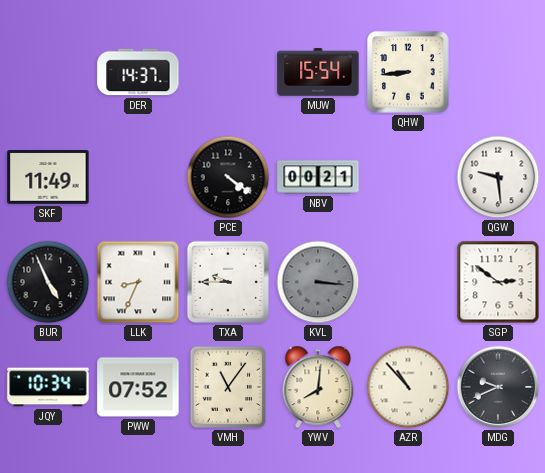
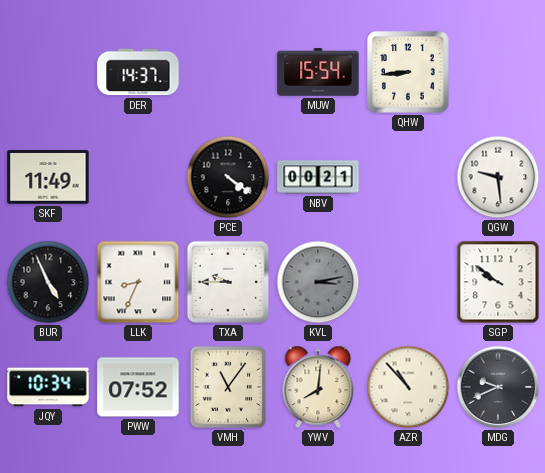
KVL: 3:16 -> 3:13
SGP: 2:51 -> 9:51
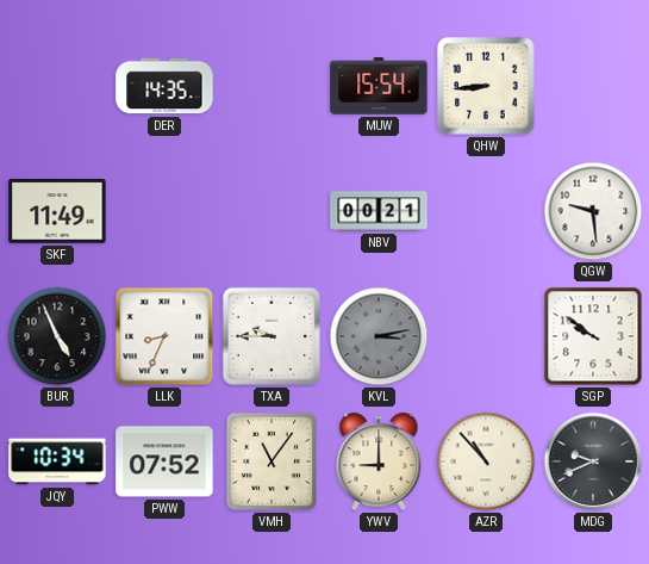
DER: 14:37 -> 14:35
PCE: 4:21 -> none
YWV: 8:01 -> 9:00
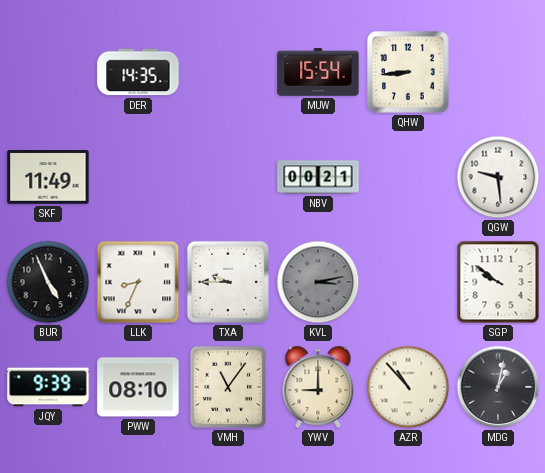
JQY: 10:34 -> 9:39
PWW: 07:52 -> 08:10
MDG: 9:41 -> 1:02
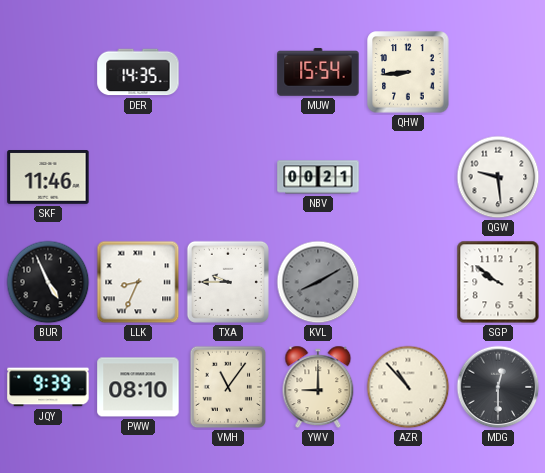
SKF: 11:49 -> 11:46
KVL: 3:13 -> 8:10
MDG: 1:02 -> 12:30
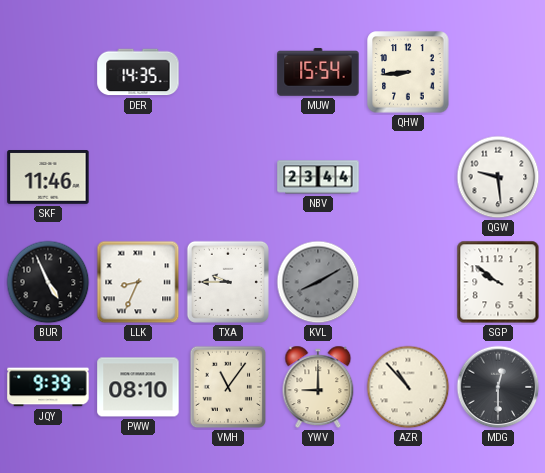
NBV: 00:21 -> 23:44
